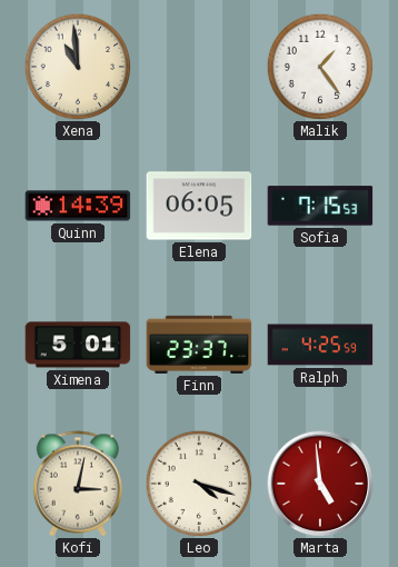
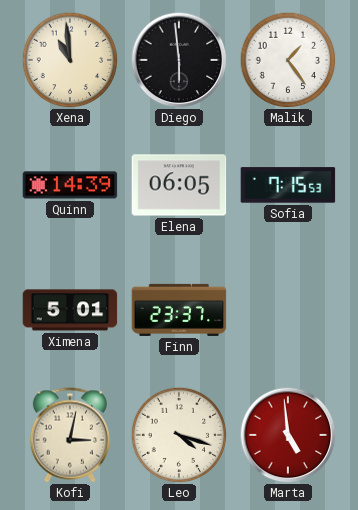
Diego: none -> 5:59
Ralph: 4:25 -> none
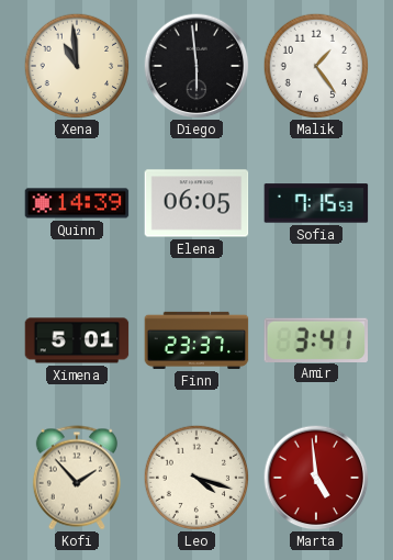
Amir: none -> 3:41
Kofi: 3:02 -> 1:53
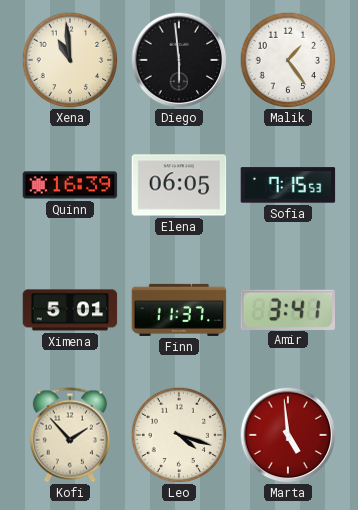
Quinn: 14:39 -> 16:39
Finn: 23:37 -> 11:37
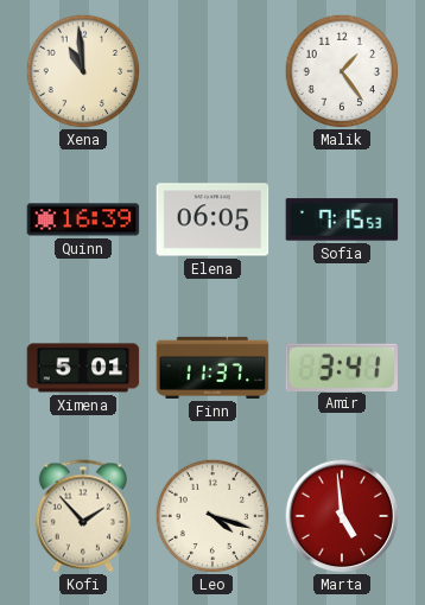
Diego: 5:59 -> none
